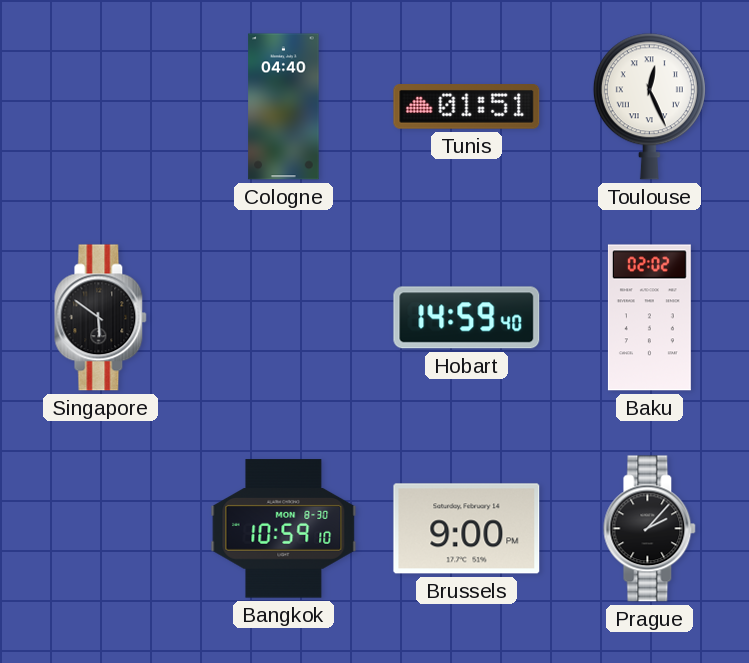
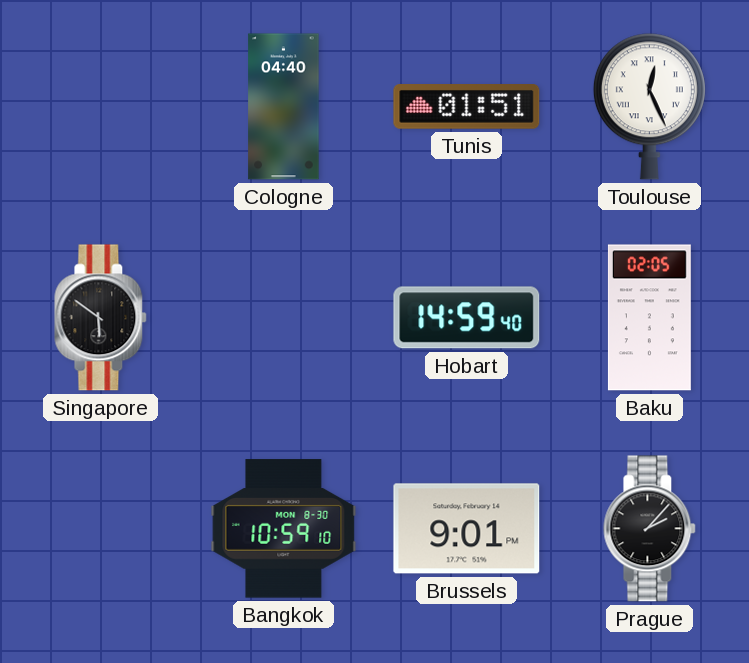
Baku: 02:02 -> 02:05
Brussels: 9:00 -> 9:01
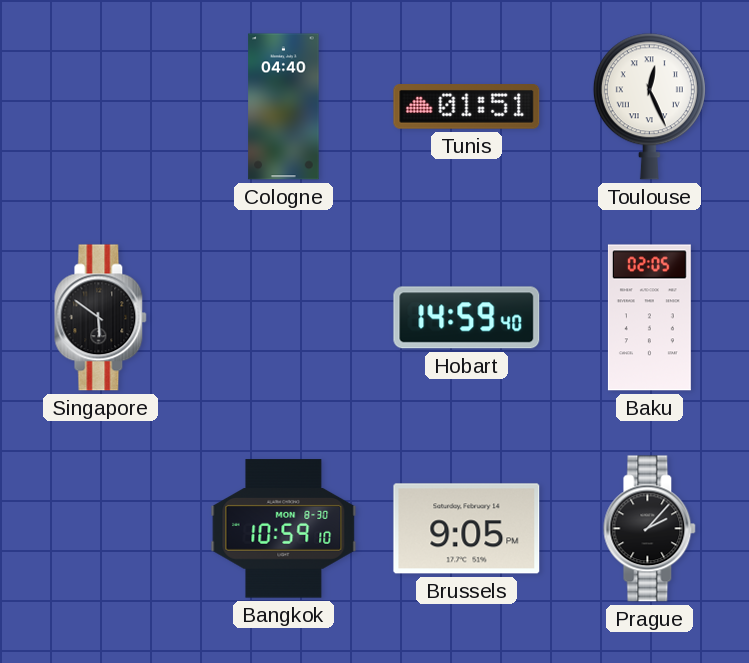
Brussels: 9:01 -> 9:05
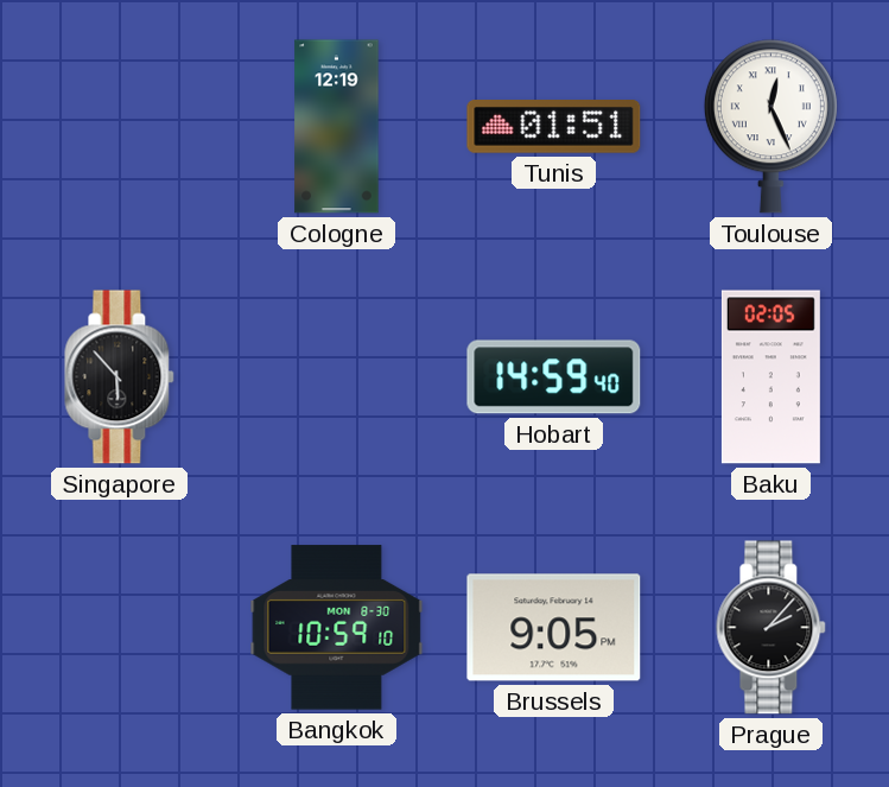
Cologne: 04:40 -> 12:19
Singapore: 5:51 -> 5:53
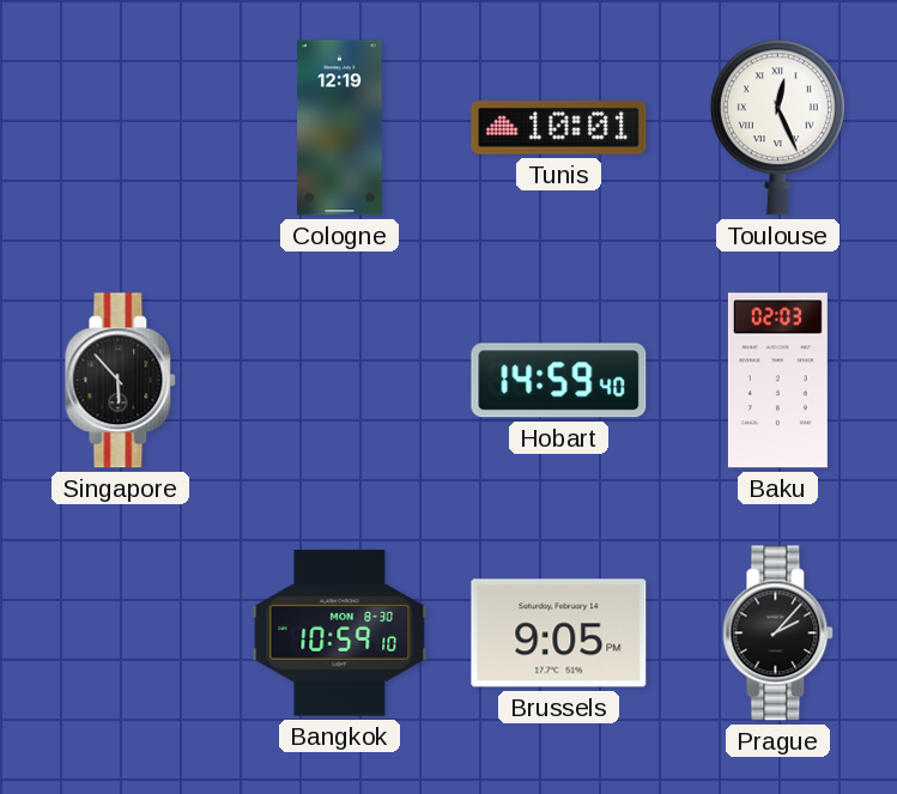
Tunis: 01:51 -> 10:01
Baku: 02:05 -> 02:03
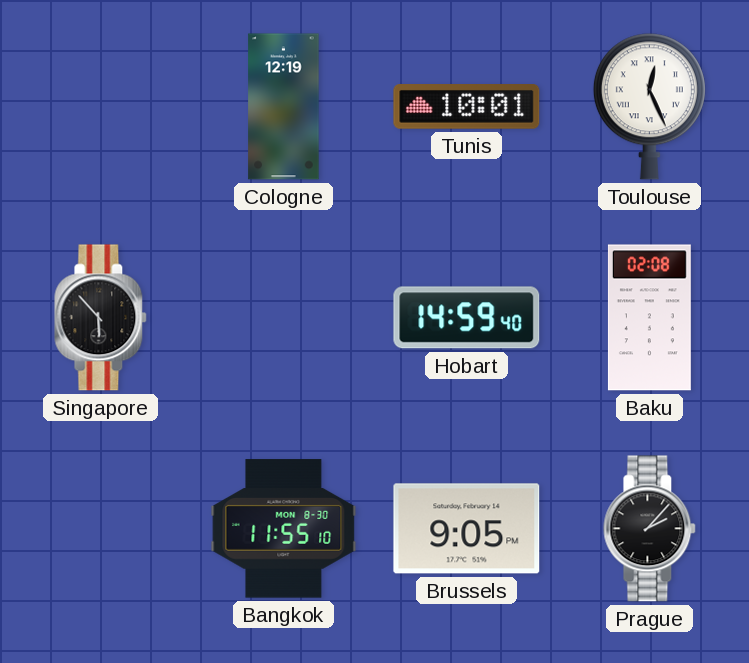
Baku: 02:03 -> 02:08
Bangkok: 10:59 -> 11:55
